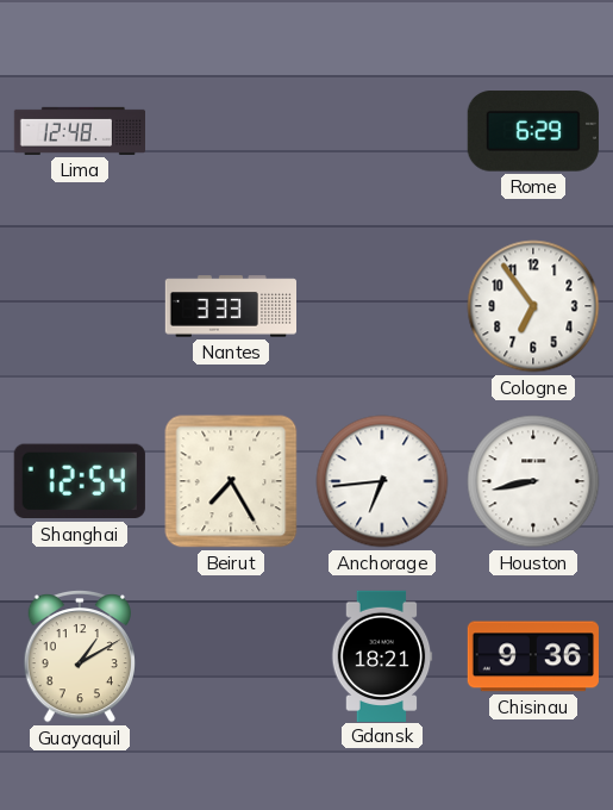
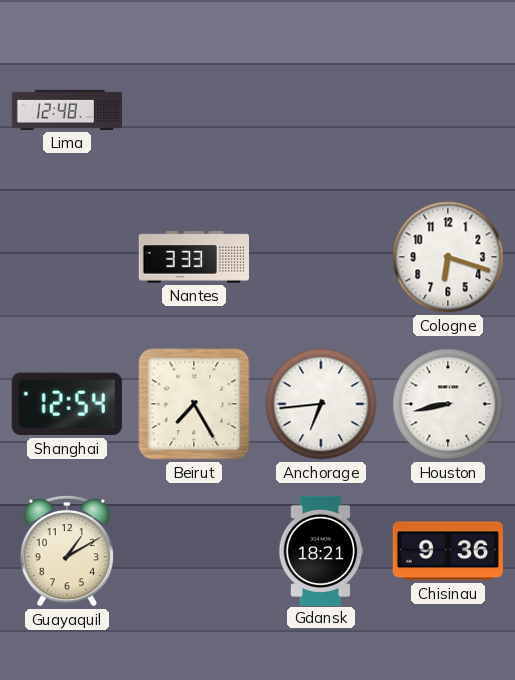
Rome: 6:29 -> none
Cologne: 6:54 -> 6:18
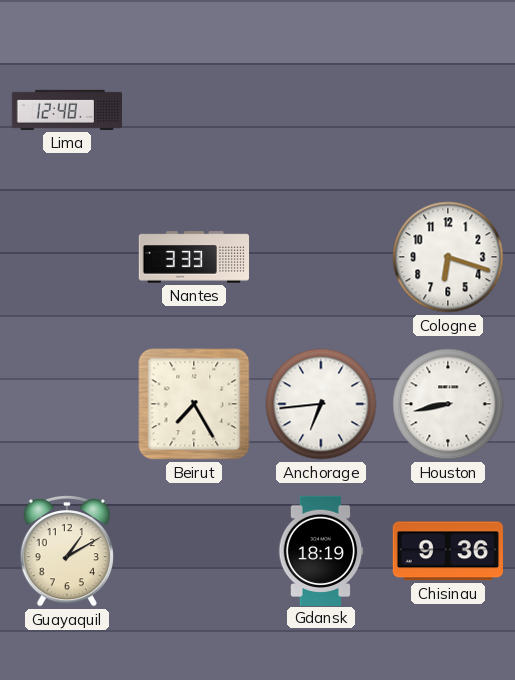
Shanghai: 12:54 -> none
Gdansk: 18:21 -> 18:19
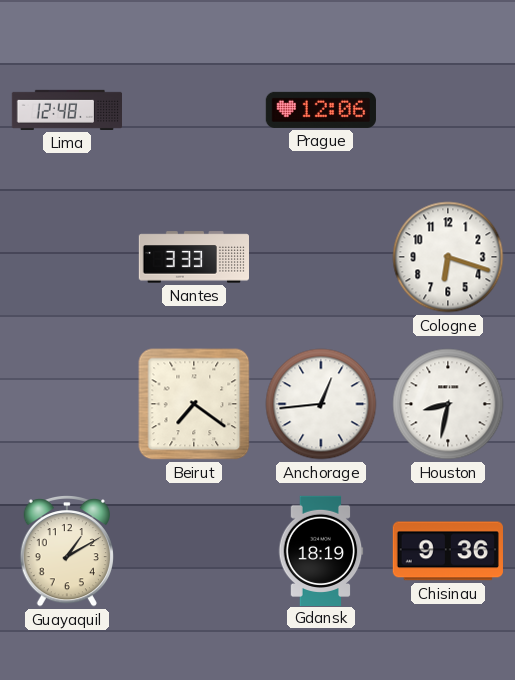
Prague: none -> 12:06
Beirut: 7:25 -> 7:21
Anchorage: 6:44 -> 12:44
Houston: 8:43 -> 8:32
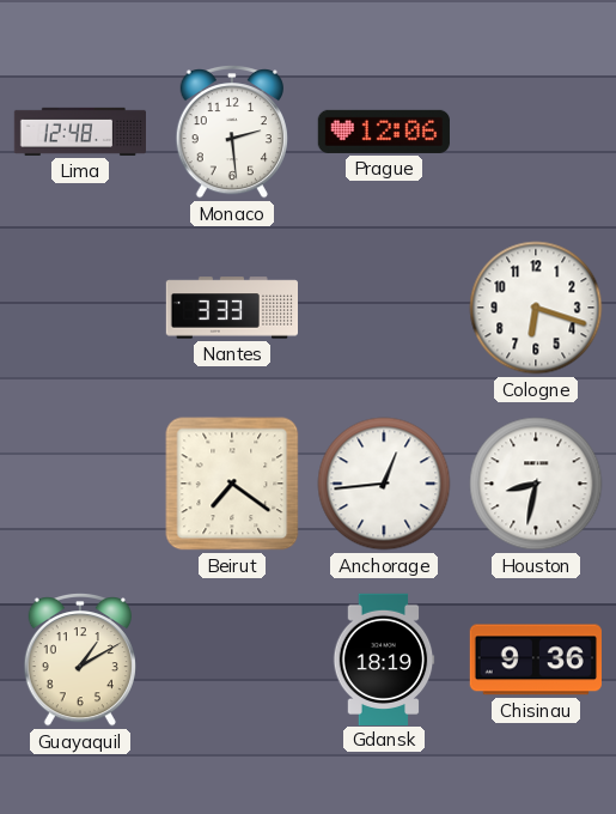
Monaco: none -> 2:29
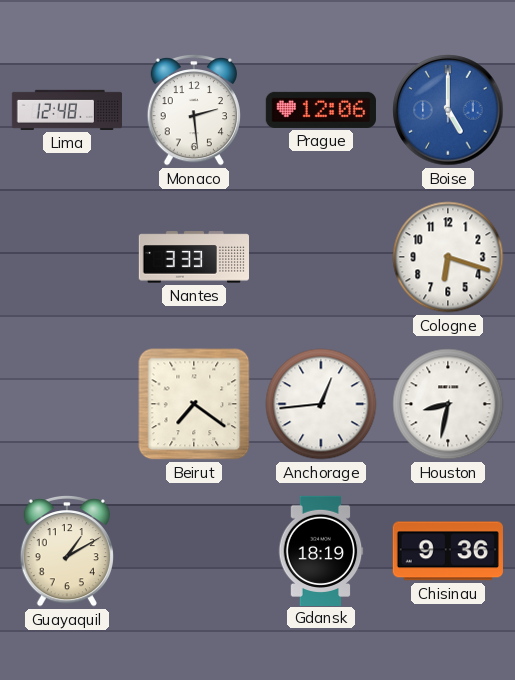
Boise: none -> 5:00
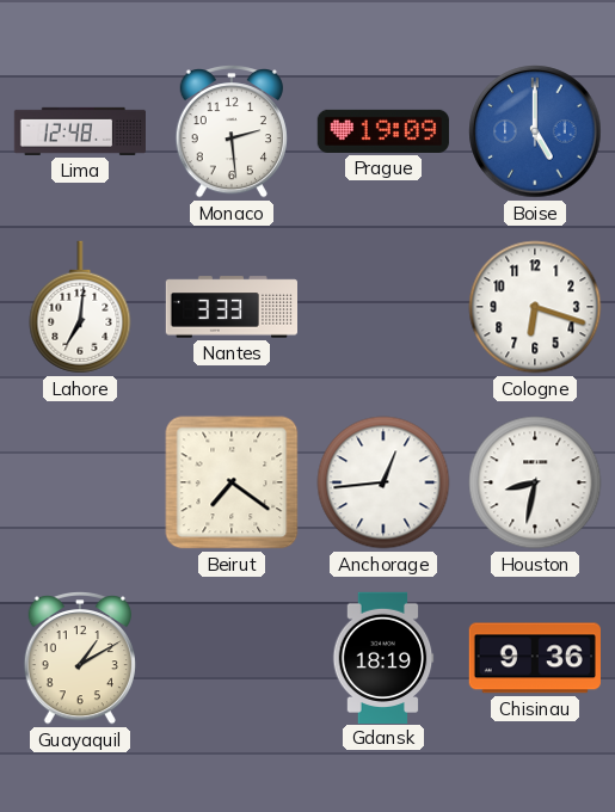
Prague: 12:06 -> 19:09
Lahore: none -> 7:01
